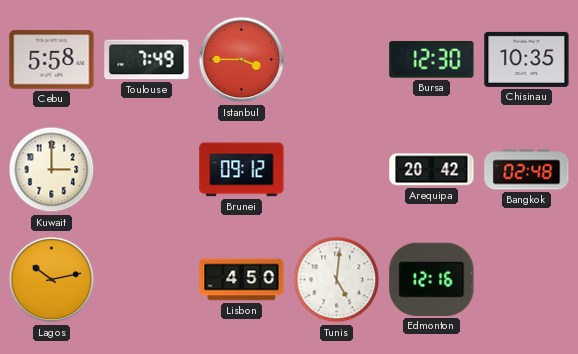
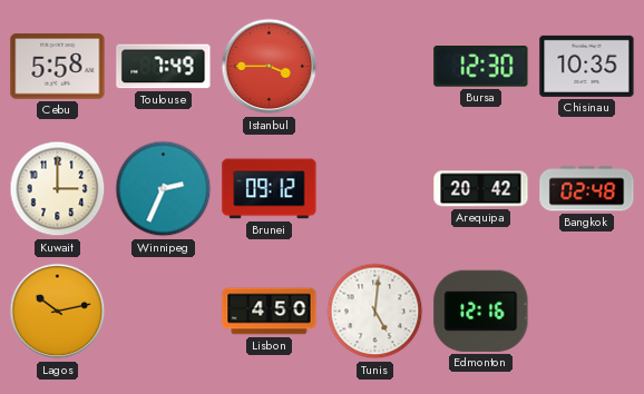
Winnipeg: none -> 2:34
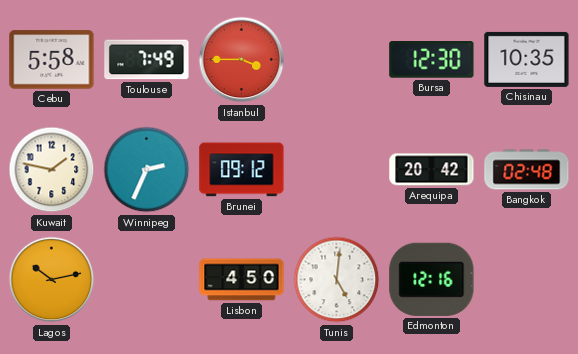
Kuwait: 3:00 -> 1:47
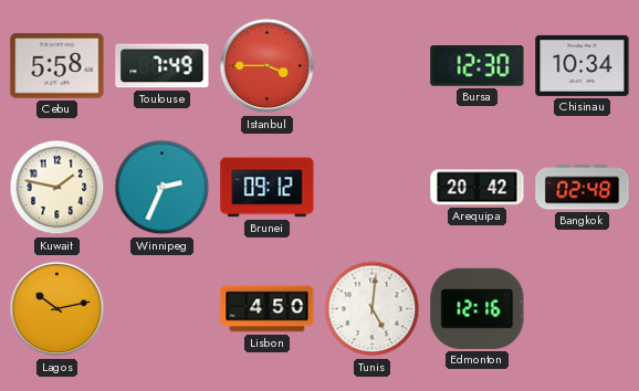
Chisinau: 10:35 -> 10:34
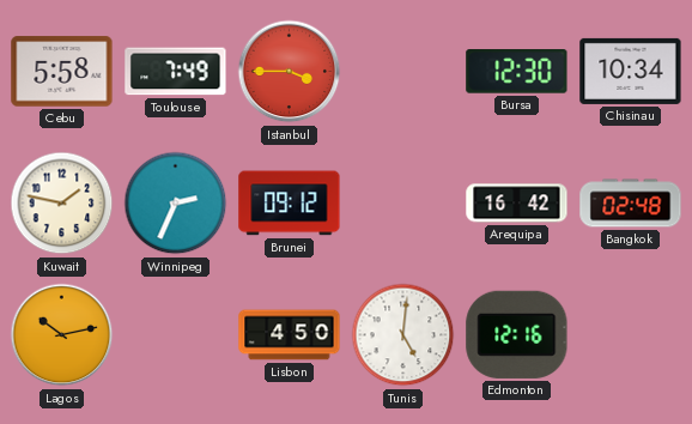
Arequipa: 20:42 -> 16:42
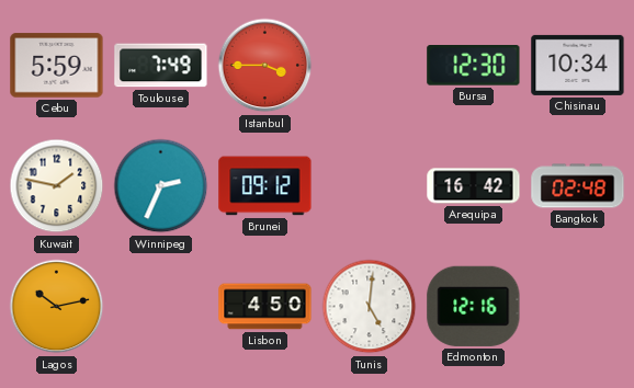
Cebu: 5:58 -> 5:59
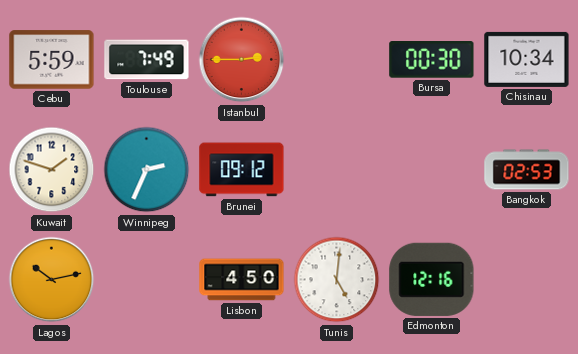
Istanbul: 3:45 -> 2:45
Bursa: 12:30 -> 00:30
Kuwait: 1:47 -> 1:48
Arequipa: 16:42 -> none
Bangkok: 02:48 -> 02:53
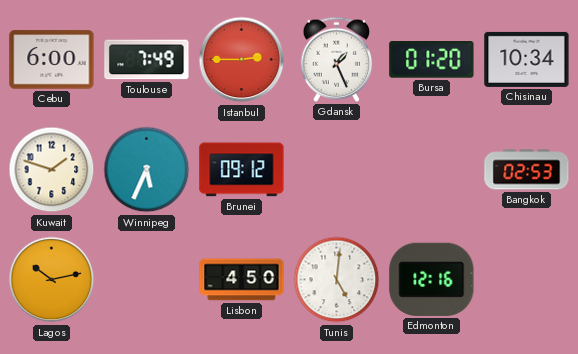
Cebu: 5:59 -> 6:00
Gdansk: none -> 1:26
Bursa: 00:30 -> 01:20
Winnipeg: 2:34 -> 5:34
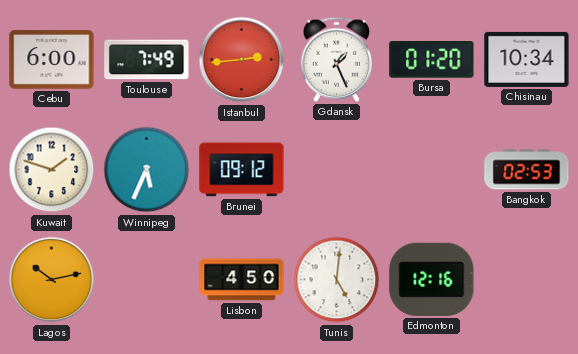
Istanbul: 2:45 -> 2:44
